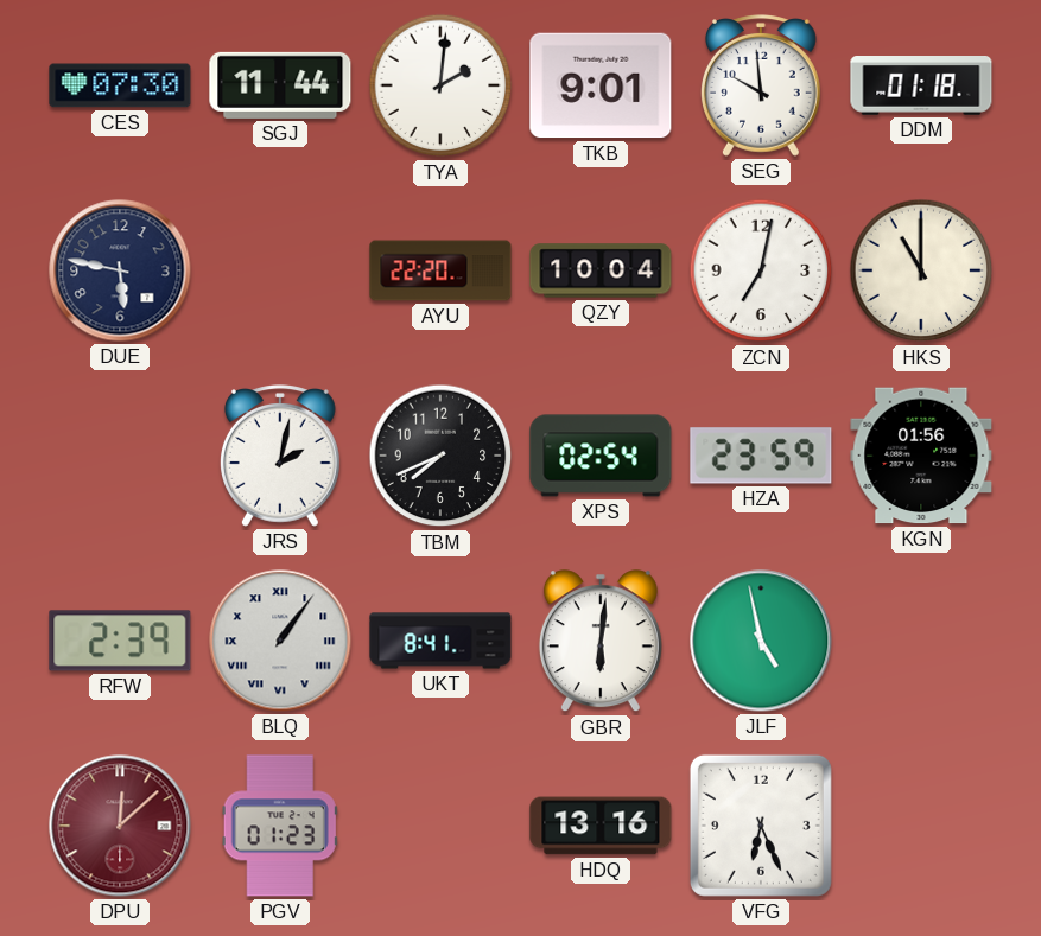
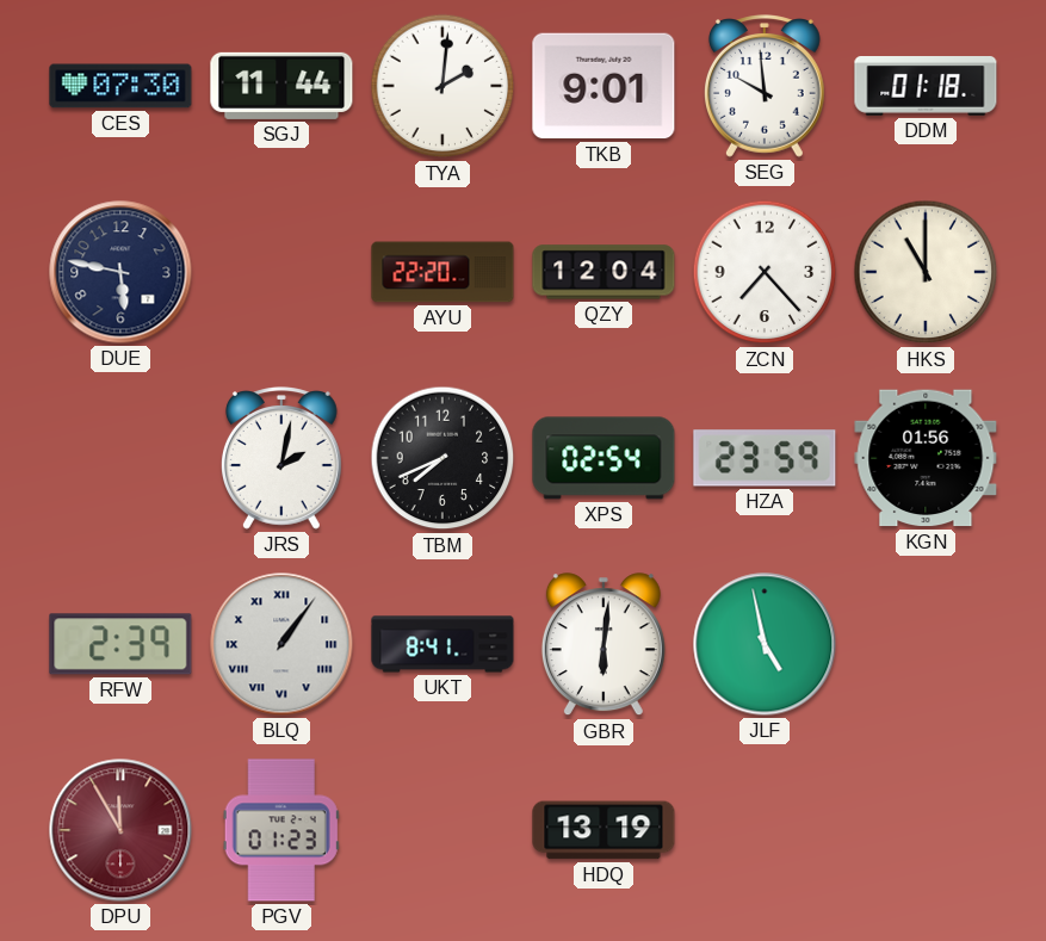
QZY: 10:04 -> 12:04
ZCN: 7:02 -> 7:23
DPU: 12:08 -> 11:55
HDQ: 13:16 -> 13:19
VFG: 6:26 -> none
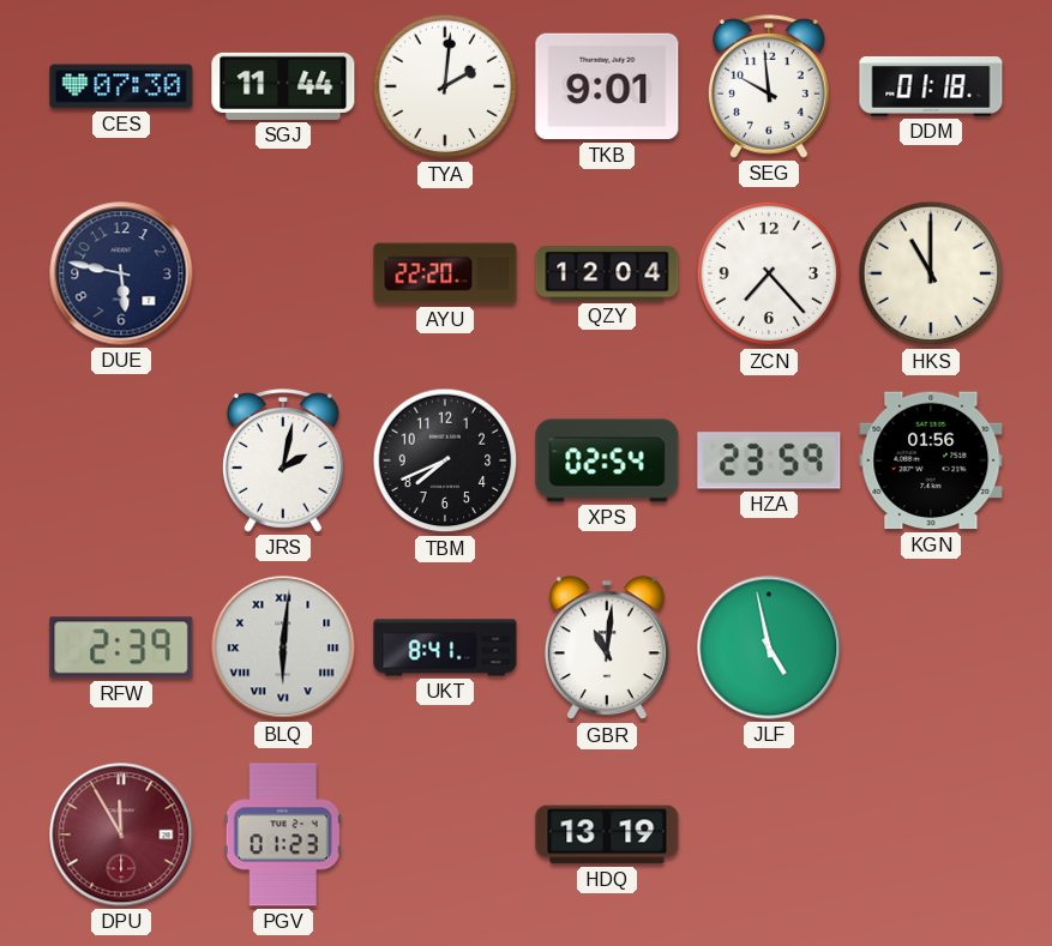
BLQ: 1:06 -> 6:01
GBR: 6:01 -> 11:01
